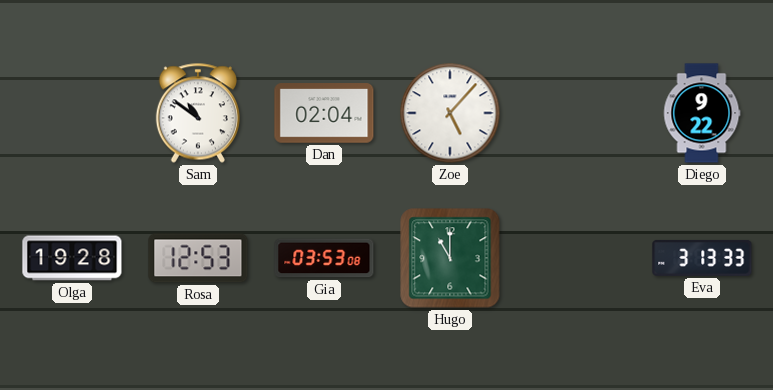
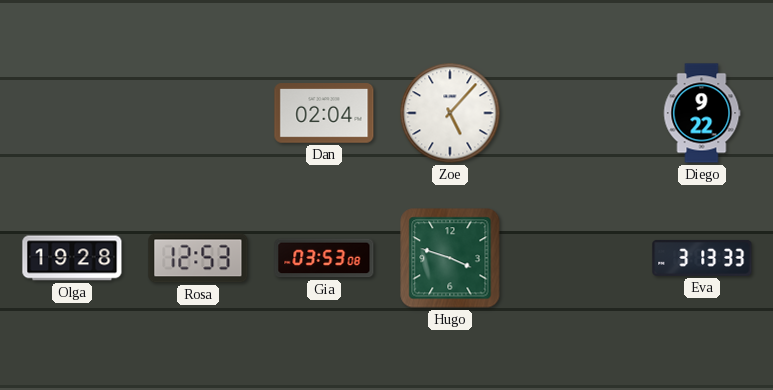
Sam: 10:51 -> none
Hugo: 11:00 -> 3:48
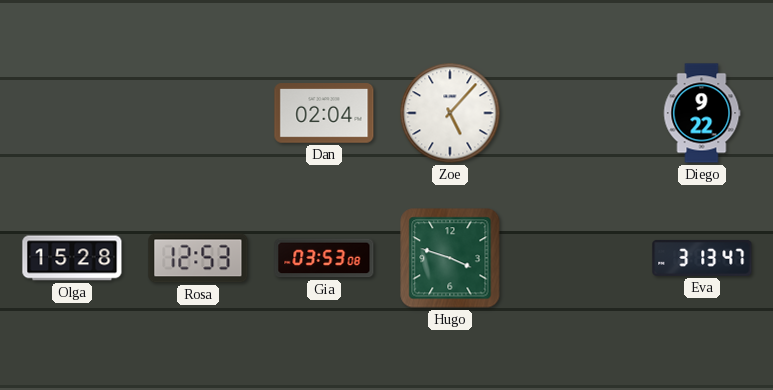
Olga: 19:28 -> 15:28
Eva: 3:13:33 -> 3:13:47
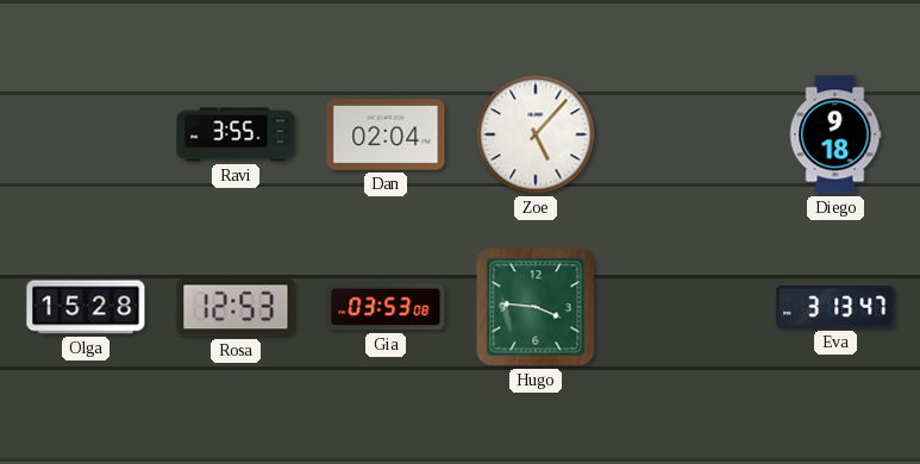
Ravi: none -> 3:55
Diego: 9:22 -> 9:18
Hugo: 3:48 -> 3:46
